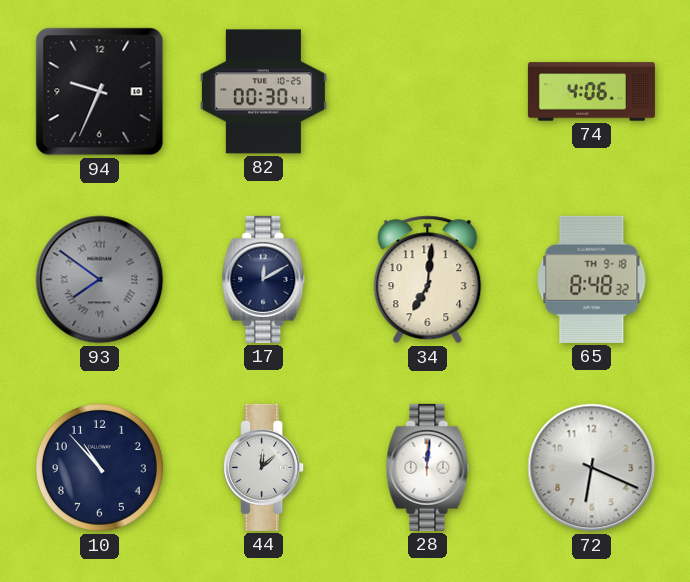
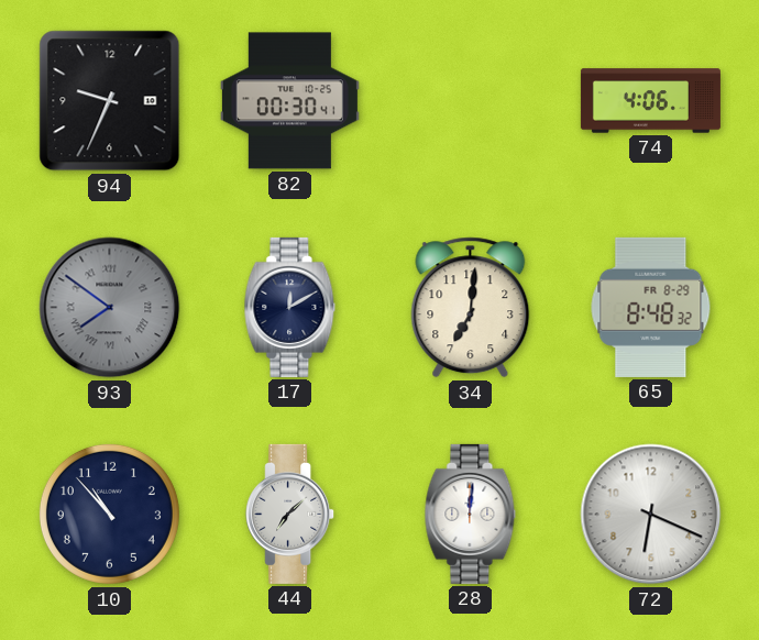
65 date: TH 9-18 -> FR 8-29
44: 12:08 -> 7:08
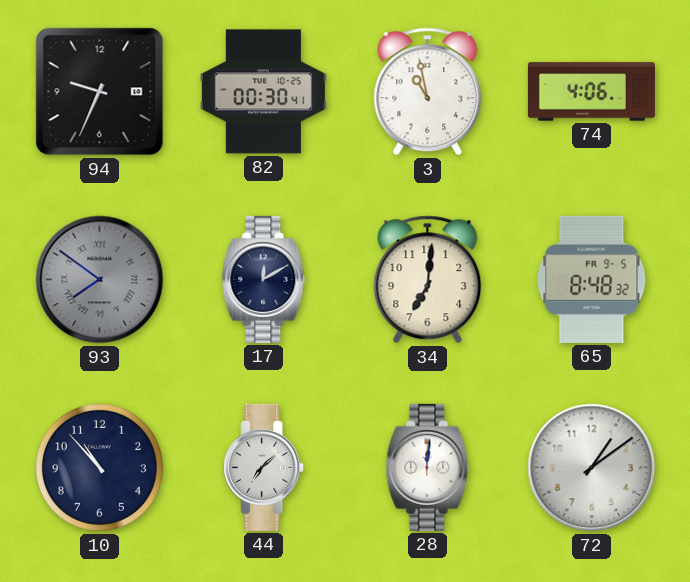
3: none -> 10:58
65 date: FR 8-29 -> FR 9-5
72: 6:19 -> 1:09
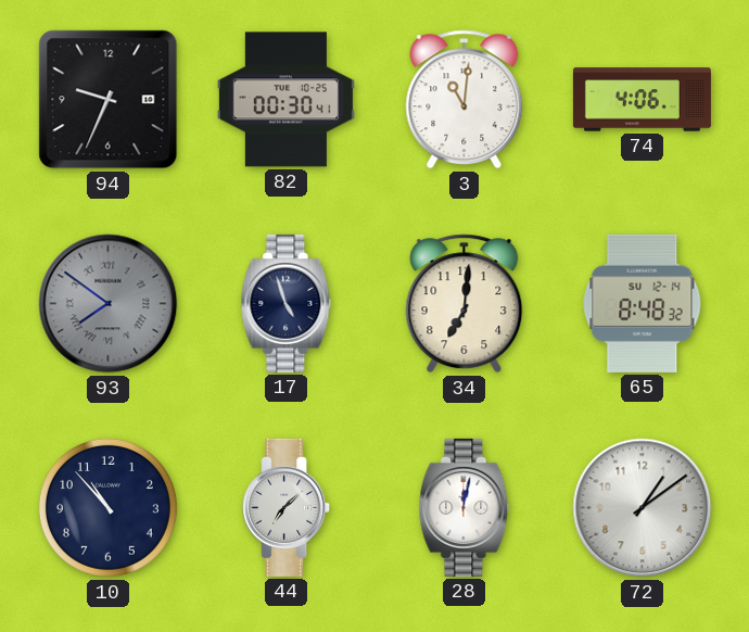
3: 10:58 -> 11:01
17: 12:10 -> 4:57
65 date: FR 9-5 -> SU 12-14
28: 12:01 -> 12:02
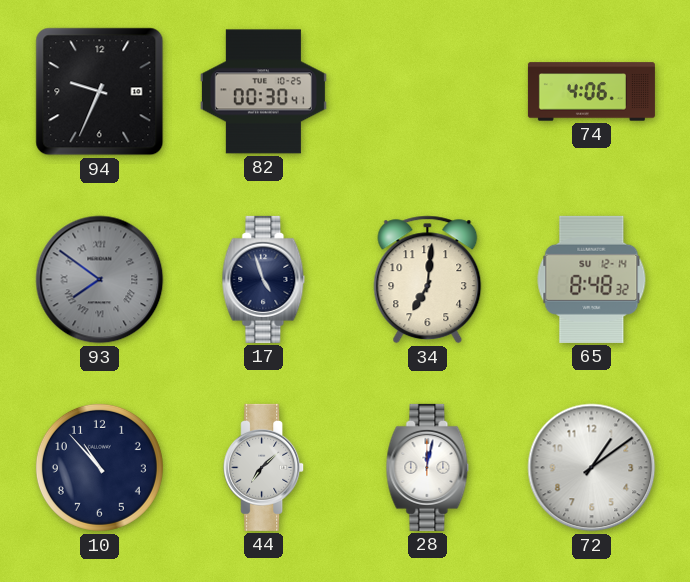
3: 11:01 -> none
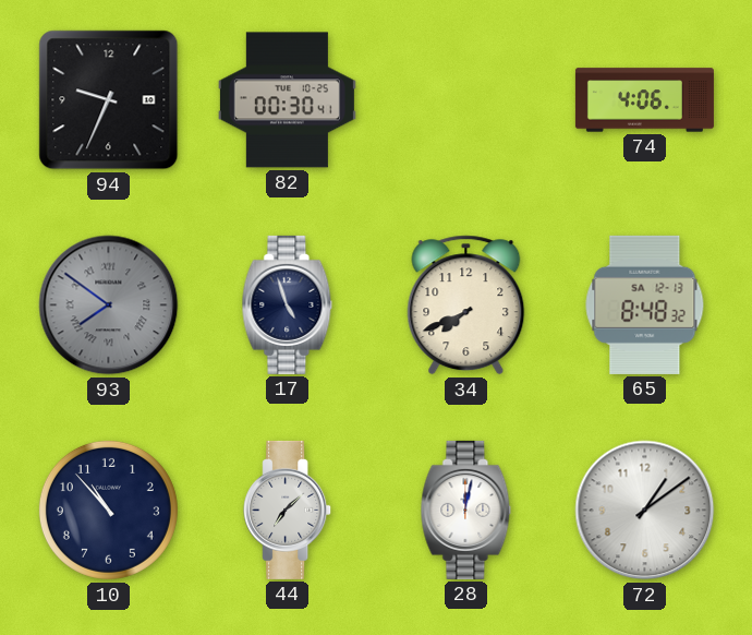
34: 7:01 -> 7:41
65 date: SU 12-14 -> SA 12-13
